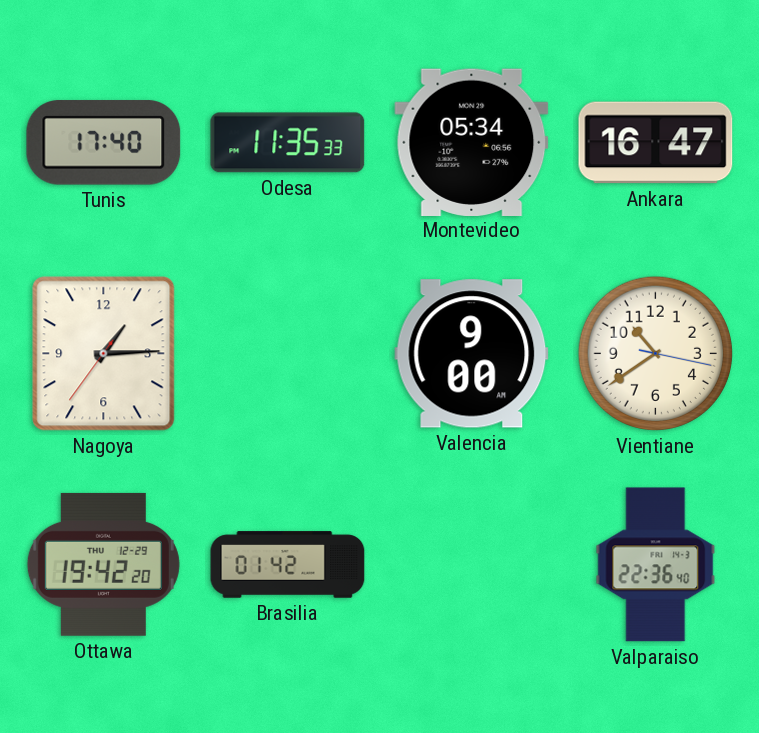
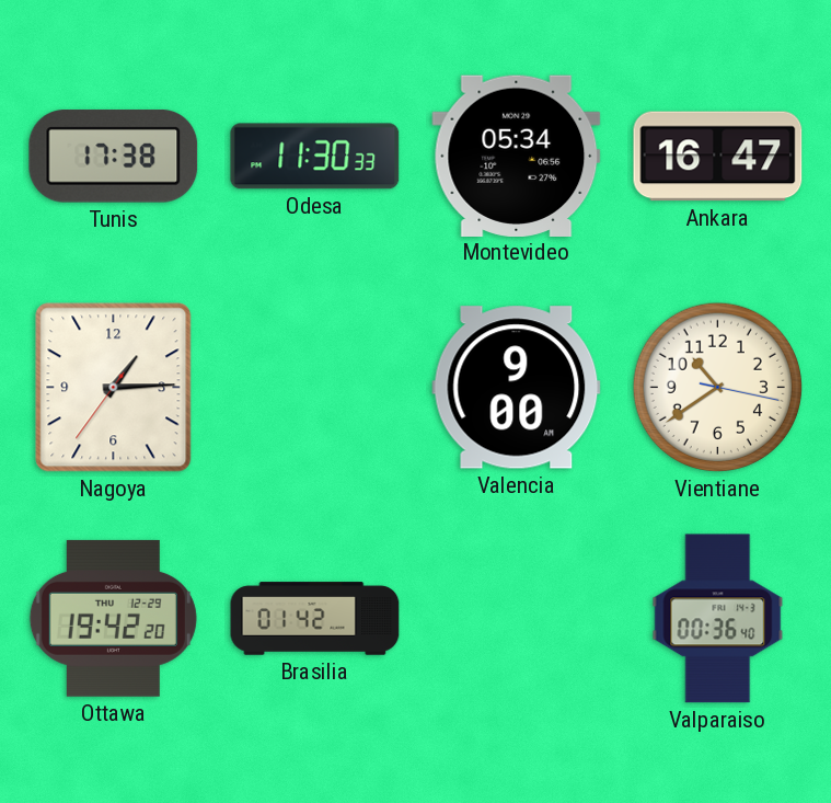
Tunis: 17:40 -> 17:38
Odesa: 11:35 -> 11:30
Valparaiso: 22:36 -> 00:36
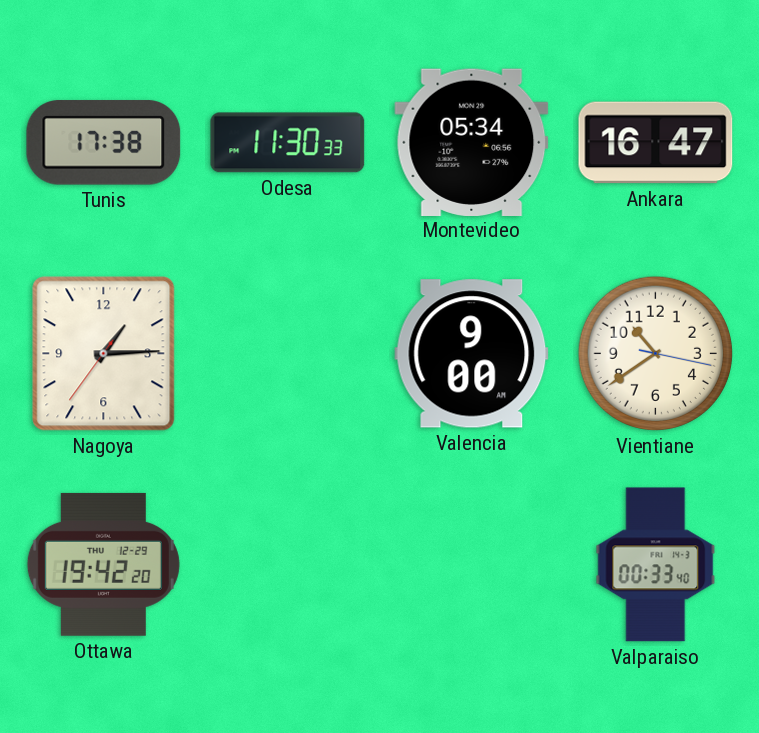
Brasilia: 01:42 -> none
Valparaiso: 00:36 -> 00:33
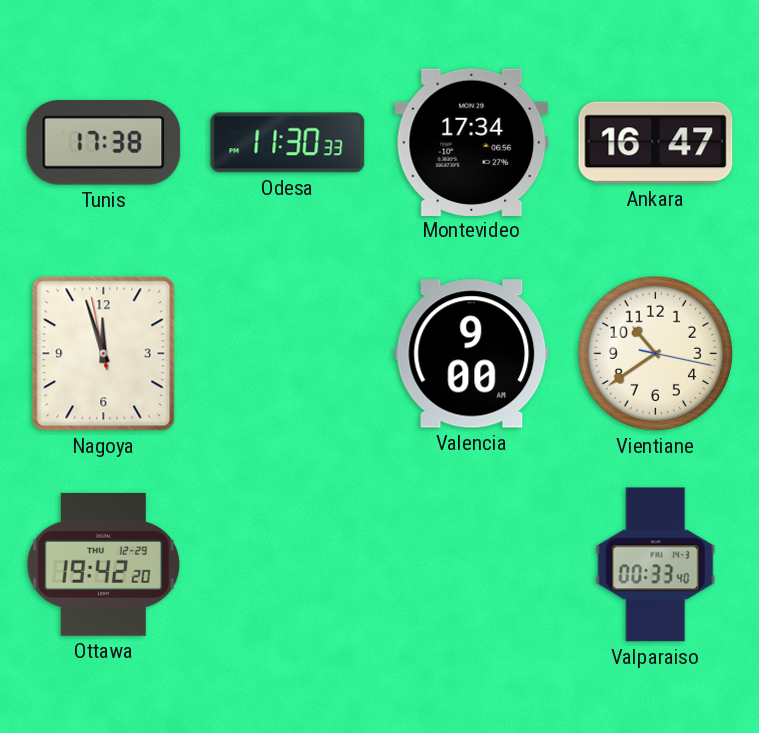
Montevideo: 05:34 -> 17:34
Nagoya: 1:14 -> 11:56
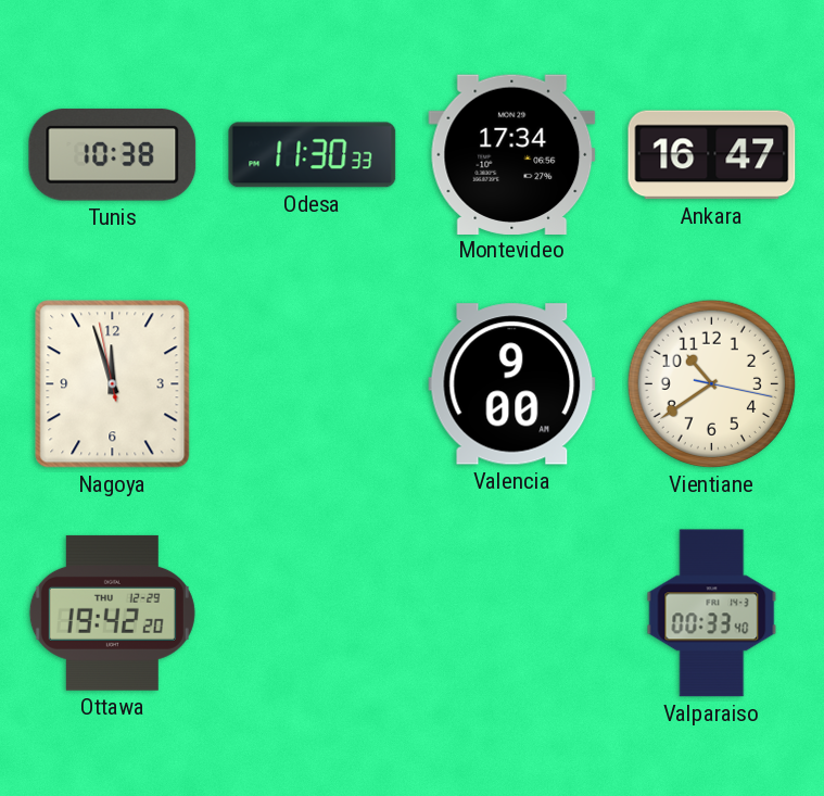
Tunis: 17:38 -> 10:38
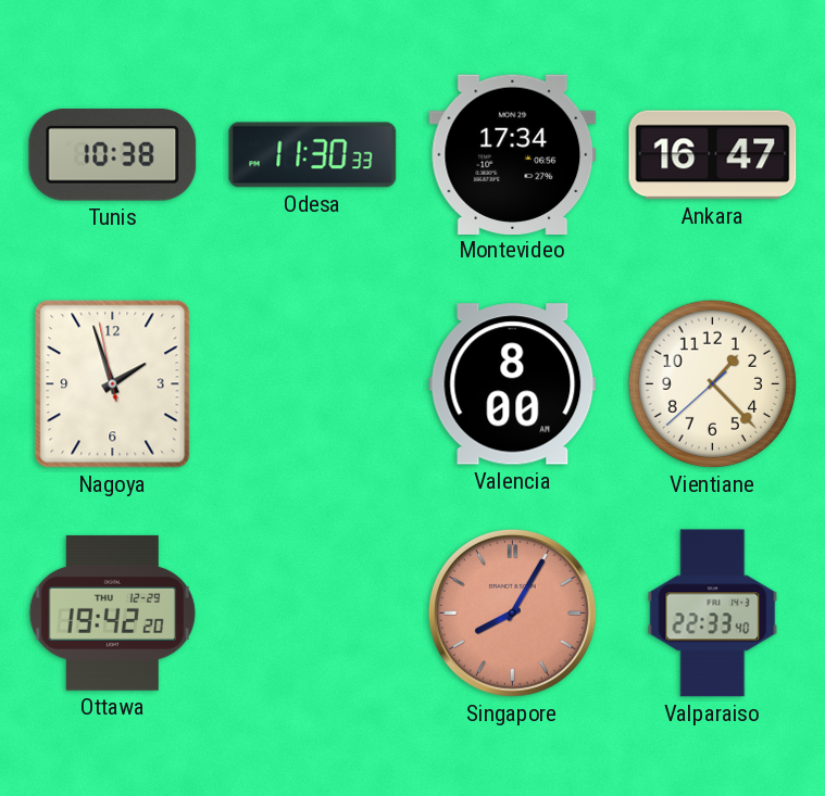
Nagoya: 11:56 -> 1:56
Valencia: 9:00 -> 8:00
Vientiane: 10:39 -> 1:22
Singapore: none -> 8:05
Valparaiso: 00:33 -> 22:33
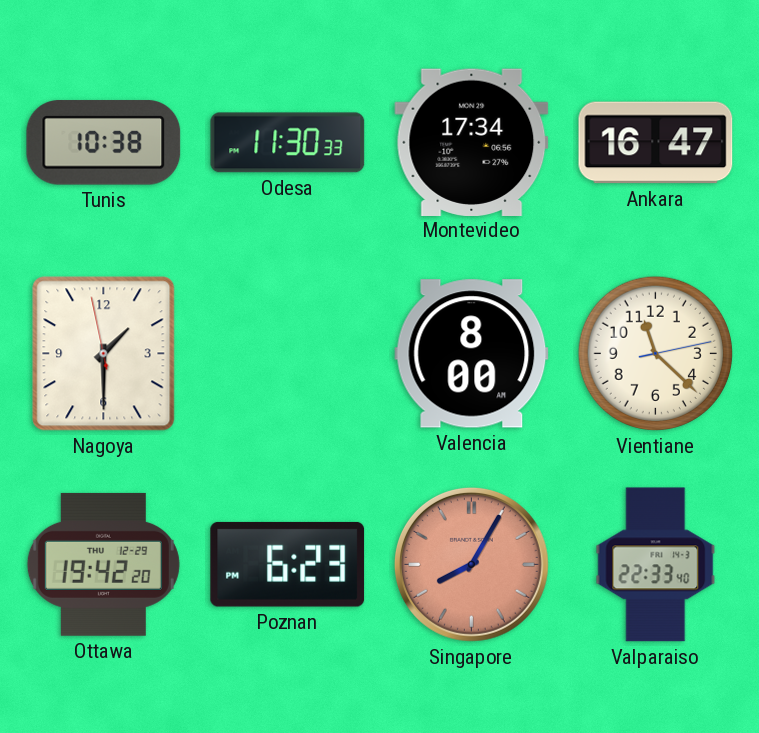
Nagoya: 1:56 -> 1:29
Vientiane: 1:22 -> 11:22
Poznan: none -> 6:23
